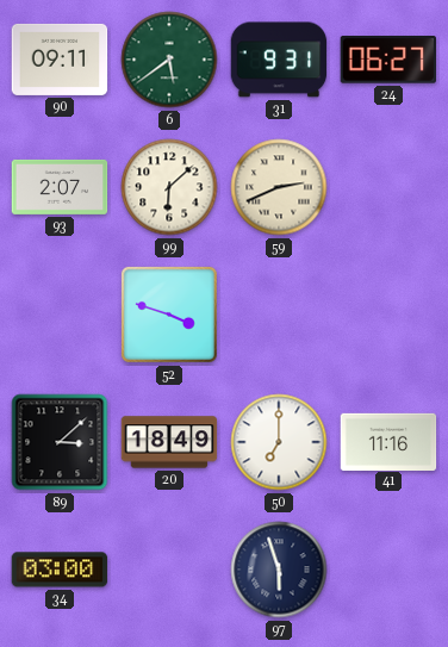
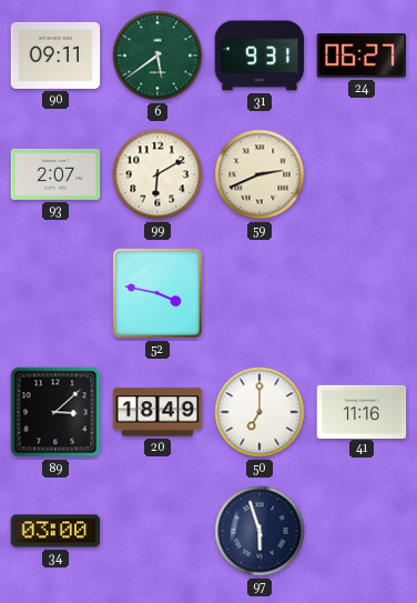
99: 6:08 -> 6:10
52: 3:48 -> 3:47
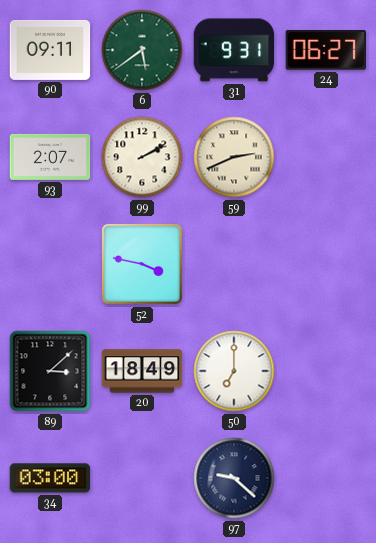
99: 6:10 -> 2:10
41: 11:16 -> none
97: 5:57 -> 9:22
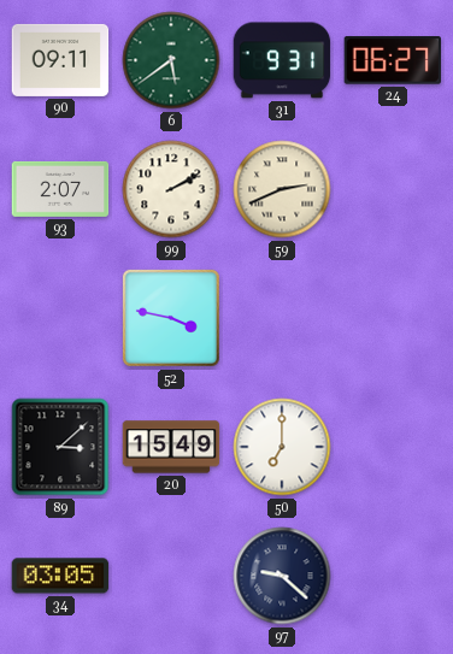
20: 18:49 -> 15:49
34: 03:00 -> 03:05
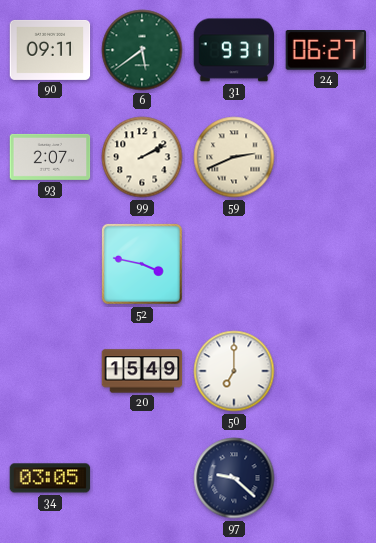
89: 3:08 -> none
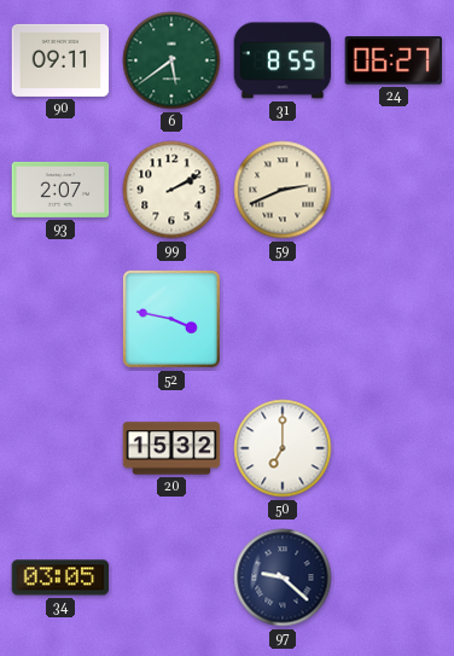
31: 9:31 -> 8:55
20: 15:49 -> 15:32
